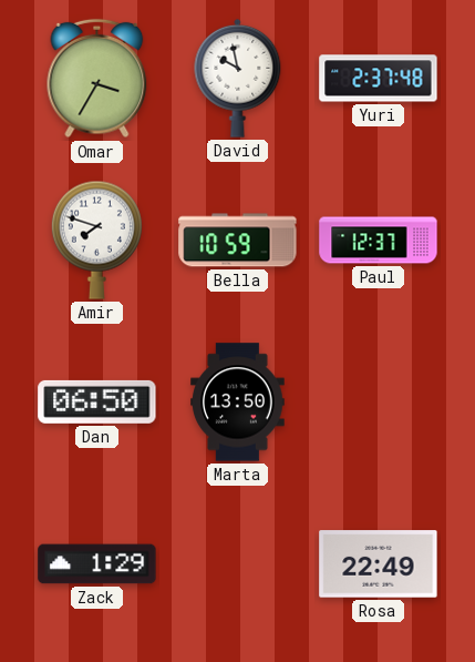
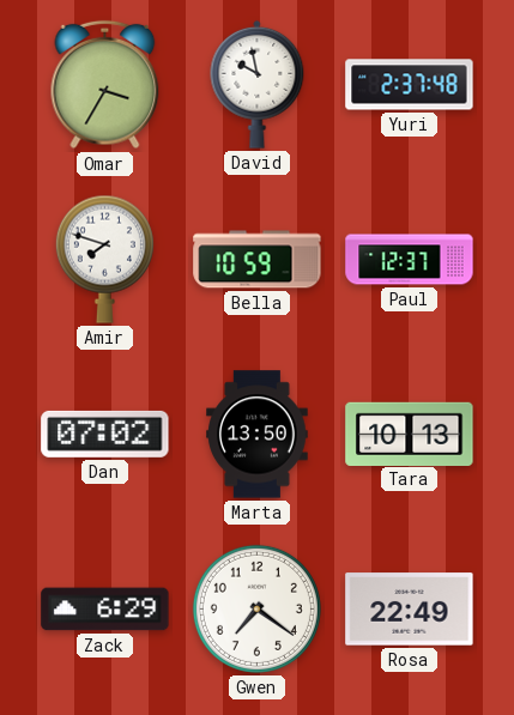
Dan: 06:50 -> 07:02
Tara: none -> 10:13
Zack: 1:29 -> 6:29
Gwen: none -> 7:21
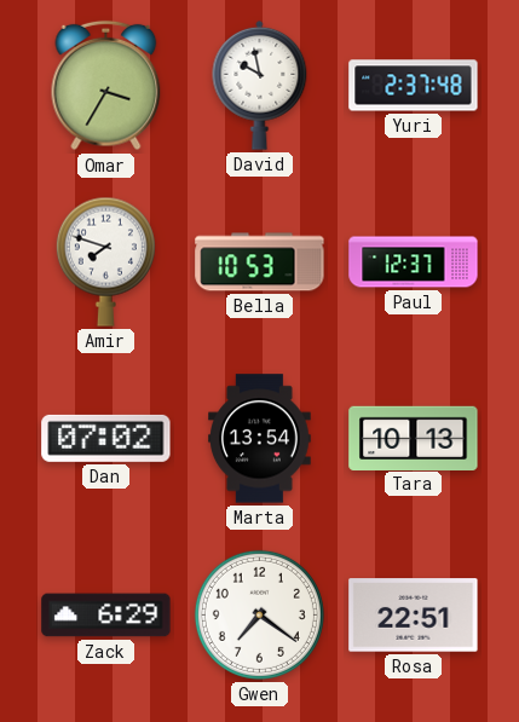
Bella: 10:59 -> 10:53
Marta: 13:50 -> 13:54
Rosa: 22:49 -> 22:51
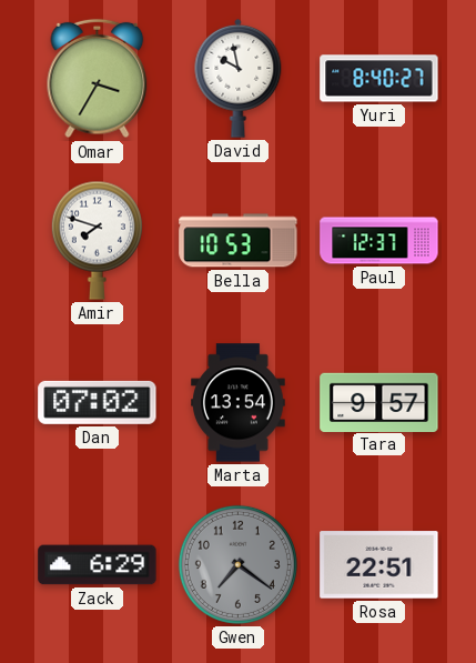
Yuri: 2:37 -> 8:40
Tara: 10:13 -> 9:57
Gwen dial: white -> grey
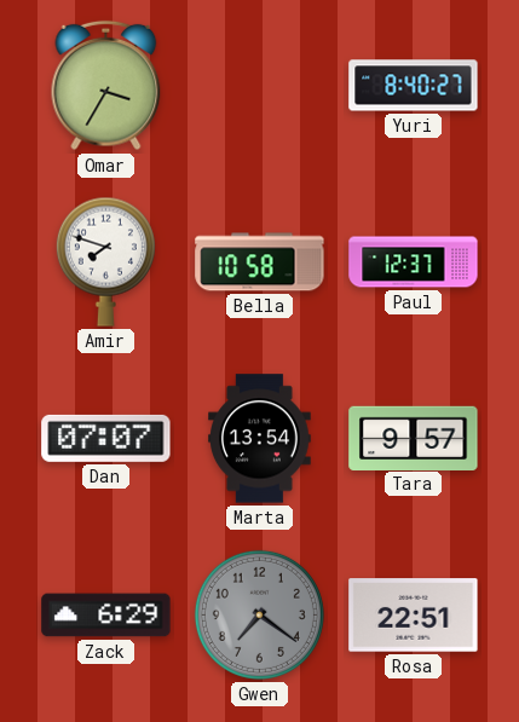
David: 9:58 -> none
Bella: 10:53 -> 10:58
Dan: 07:02 -> 07:07
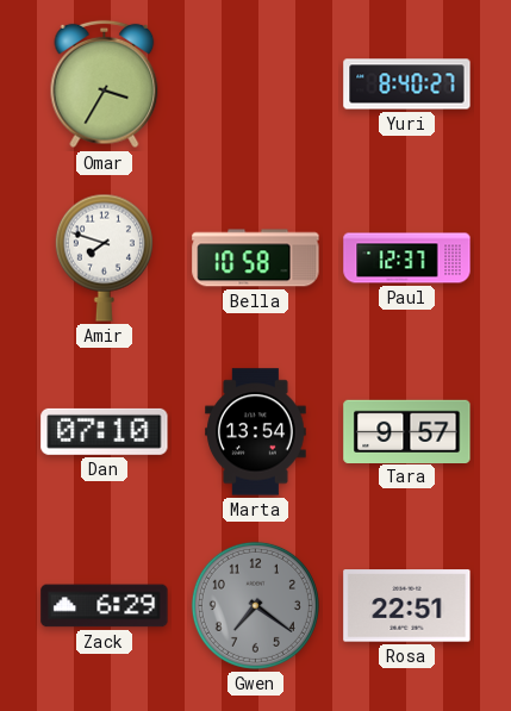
Dan: 07:07 -> 07:10
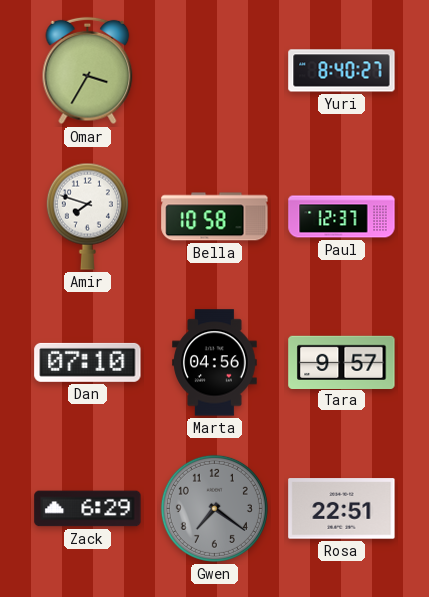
Marta: 13:54 -> 04:56
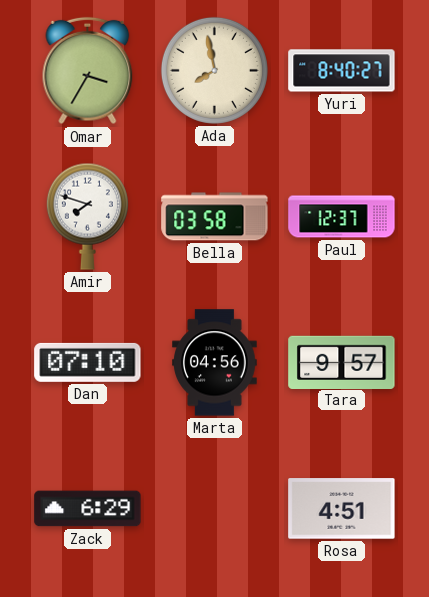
Ada: none -> 7:58
Bella: 10:58 -> 03:58
Gwen: 7:21 -> none
Rosa: 22:51 -> 4:51
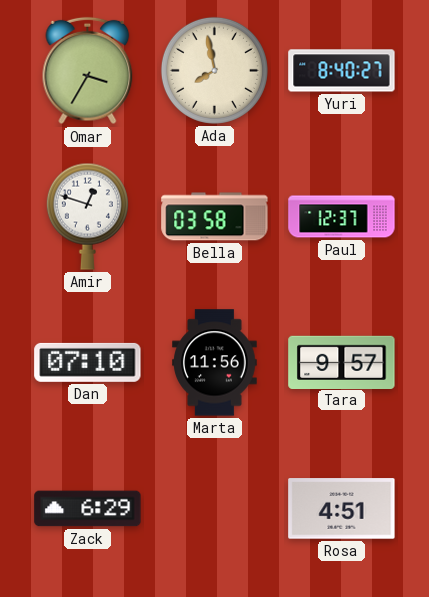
Amir: 7:48 -> 12:48
Marta: 04:56 -> 11:56
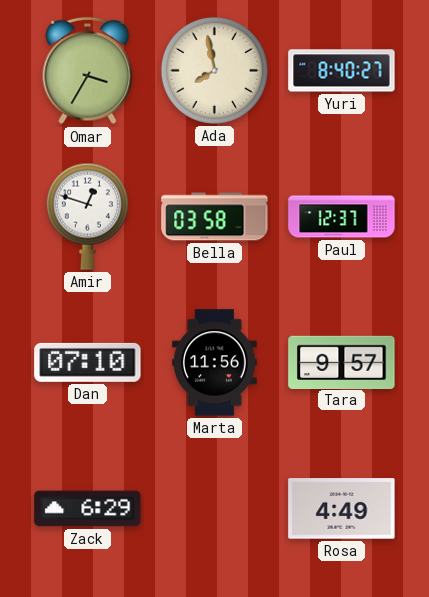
Rosa: 4:51 -> 4:49
